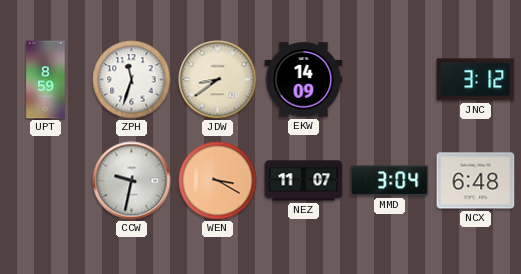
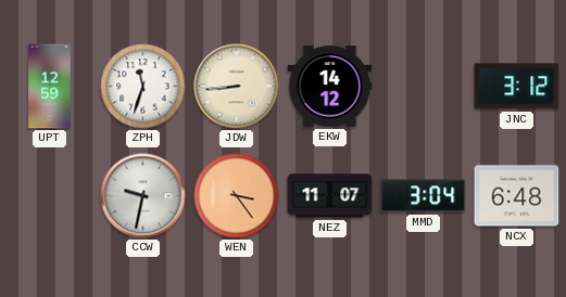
UPT: 8:59 -> 12:59
JDW: 8:39 -> 8:44
EKW: 14:09 -> 14:12
WEN: 3:20 -> 3:24
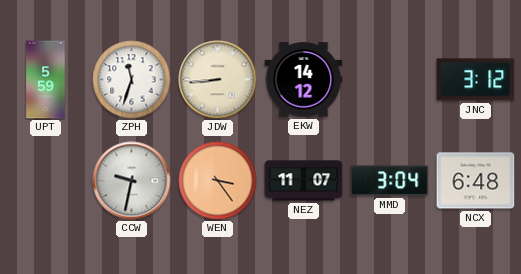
UPT: 12:59 -> 5:59
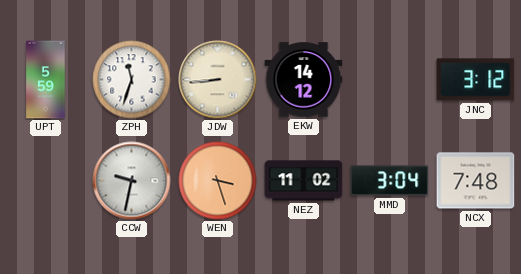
WEN: 3:24 -> 3:27
NEZ: 11:07 -> 11:02
NCX: 6:48 -> 7:48
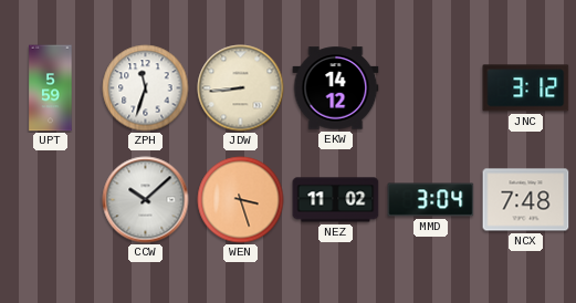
CCW: 9:32 -> 10:08
